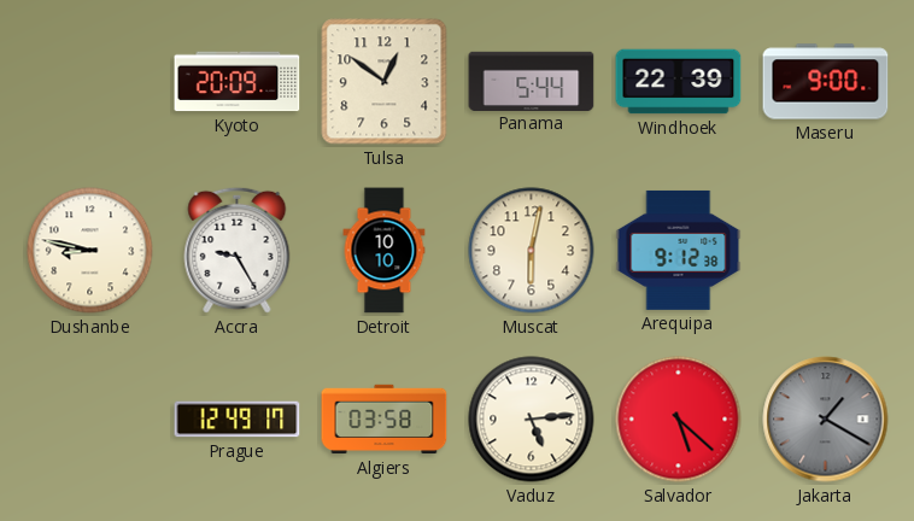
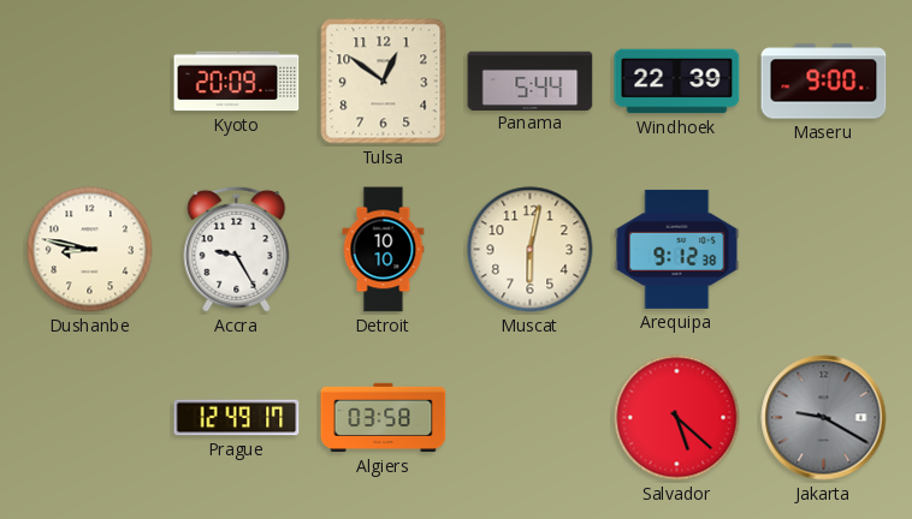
Vaduz: 5:14 -> none
Jakarta: 1:20 -> 9:20
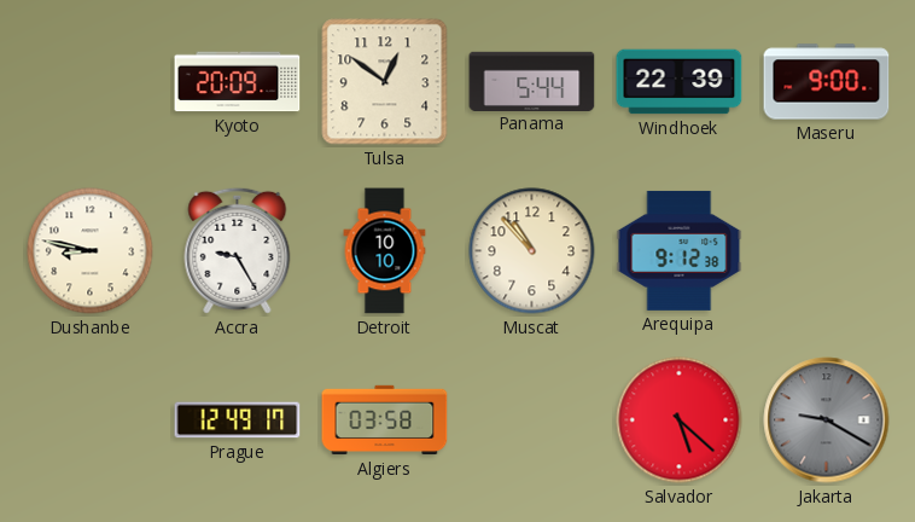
Muscat: 6:02 -> 10:53
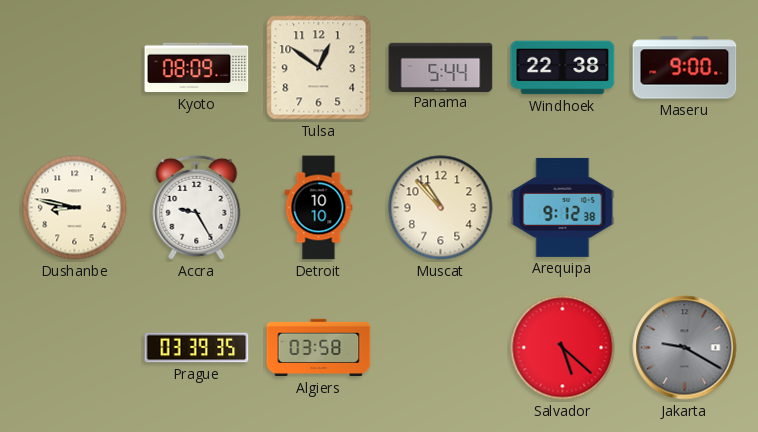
Kyoto: 20:09 -> 08:09
Windhoek: 22:39 -> 22:38
Prague: 12:49 -> 03:39
